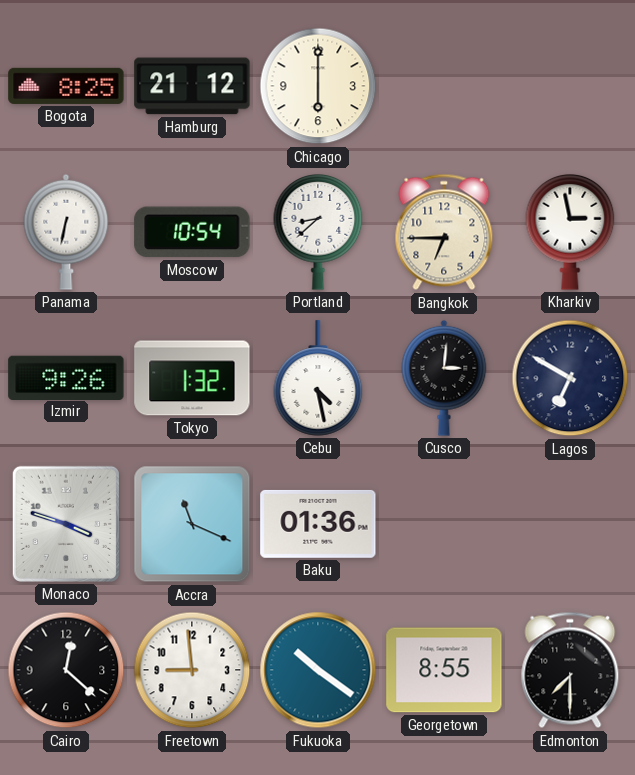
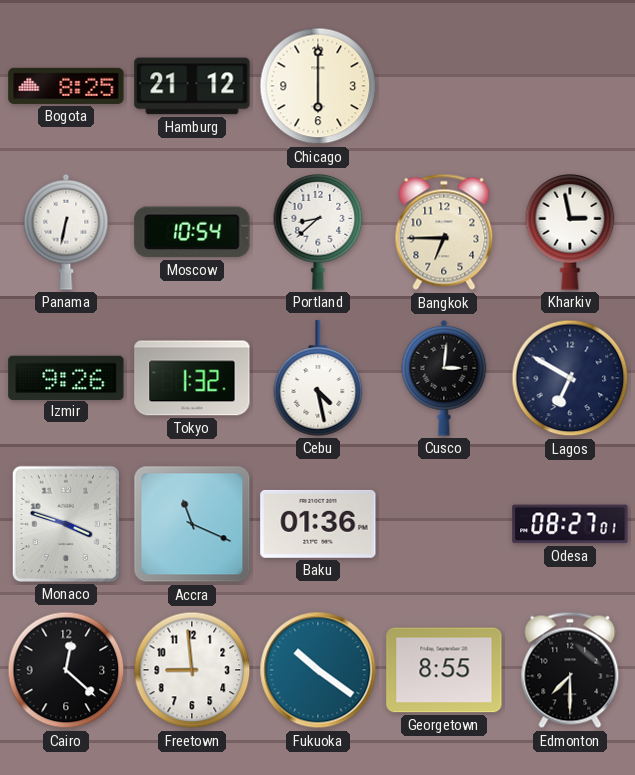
Odesa: none -> 08:27
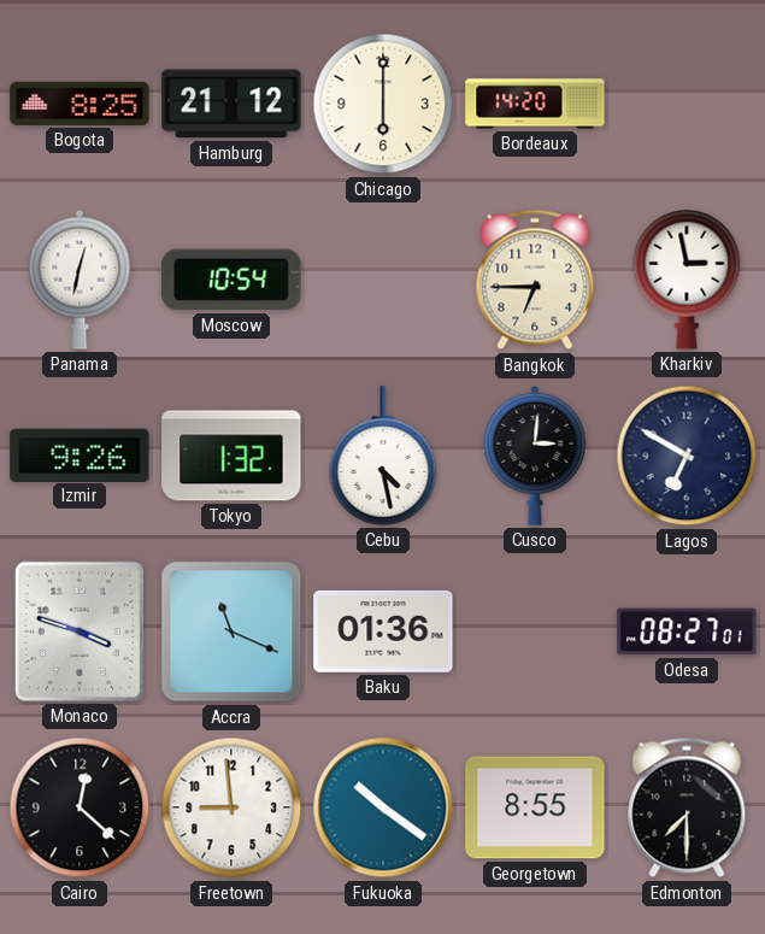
Bordeaux: none -> 14:20
Panama: 6:32 -> 12:32
Portland: 8:38 -> none
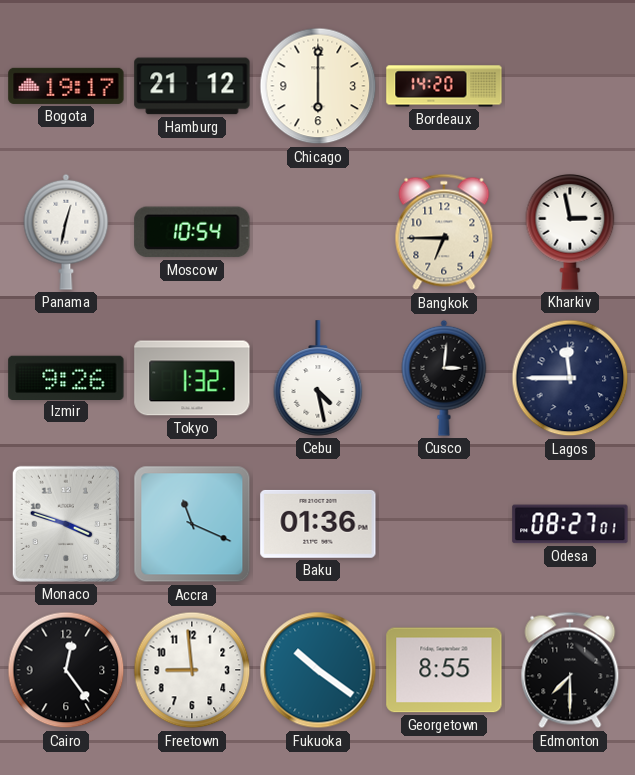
Bogota: 8:25 -> 19:17
Lagos: 6:50 -> 11:45
Cairo: 12:22 -> 12:24
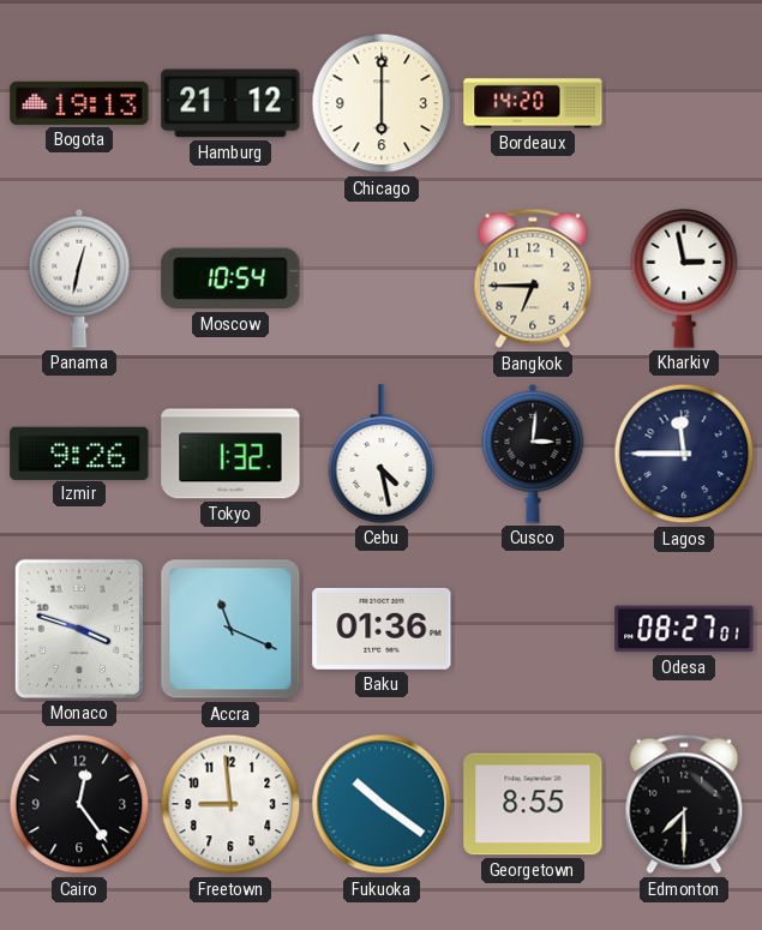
Bogota: 19:17 -> 19:13
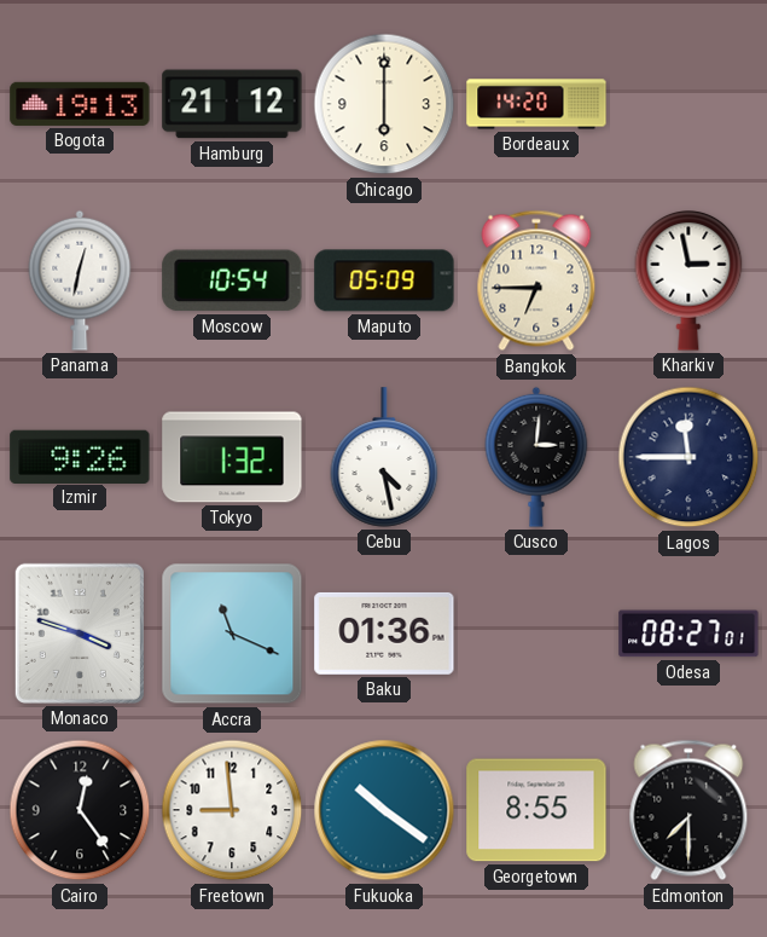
Maputo: none -> 05:09
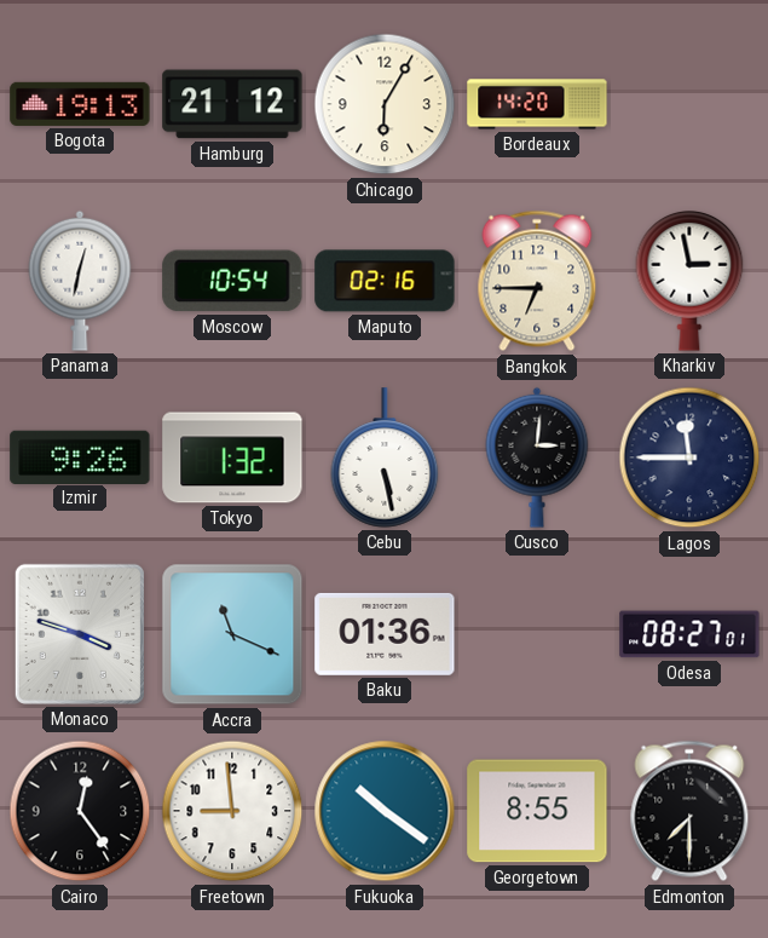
Chicago: 6:00 -> 6:05
Maputo: 05:09 -> 02:16
Cebu: 4:28 -> 5:28
